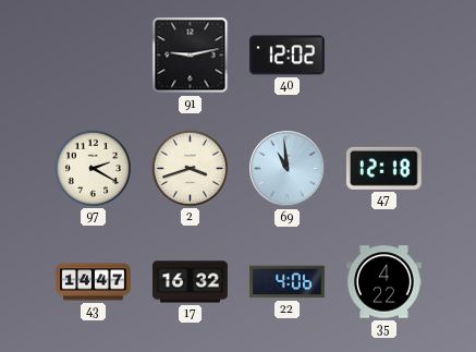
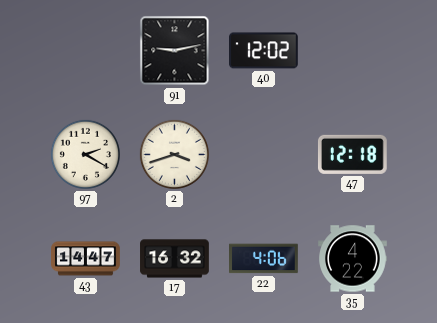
69: 10:59 -> none
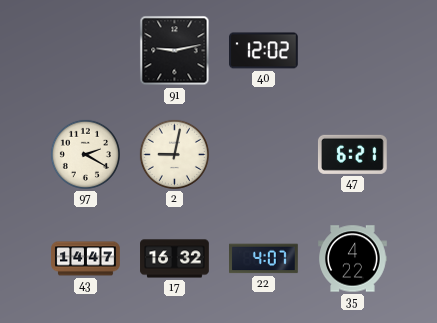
2: 3:42 -> 9:02
47: 12:18 -> 6:21
22: 4:06 -> 4:07
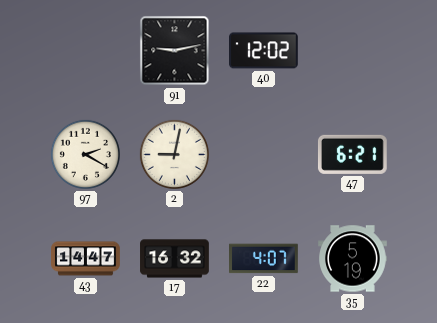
35: 4:22 -> 5:19
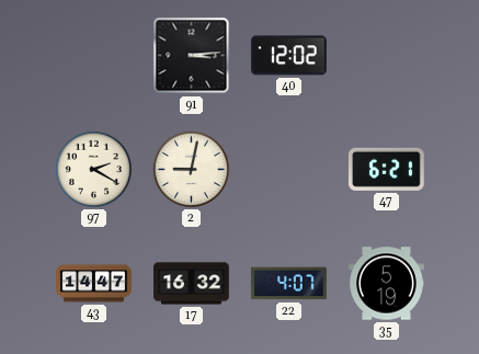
91: 9:13 -> 3:14
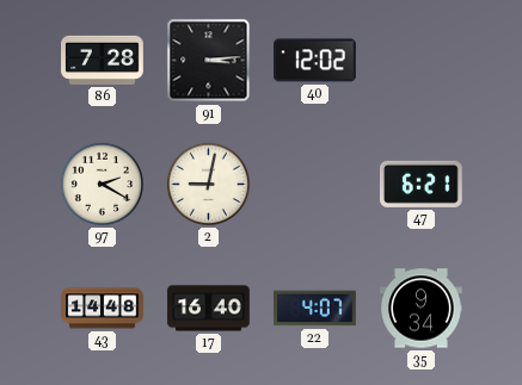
86: none -> 7:28
43: 14:47 -> 14:48
17: 16:32 -> 16:40
35: 5:19 -> 9:34
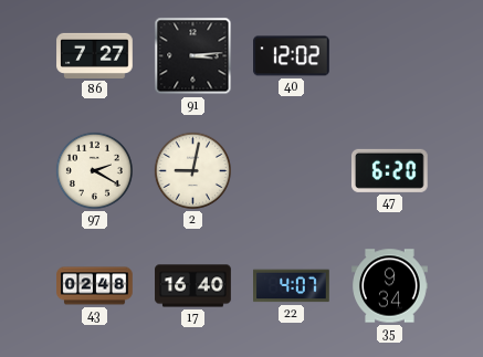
86: 7:28 -> 7:27
47: 6:21 -> 6:20
43: 14:48 -> 02:48
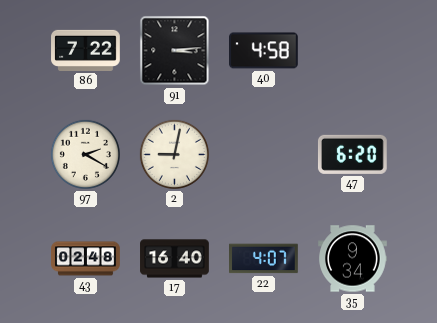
86: 7:27 -> 7:22
40: 12:02 -> 4:58
